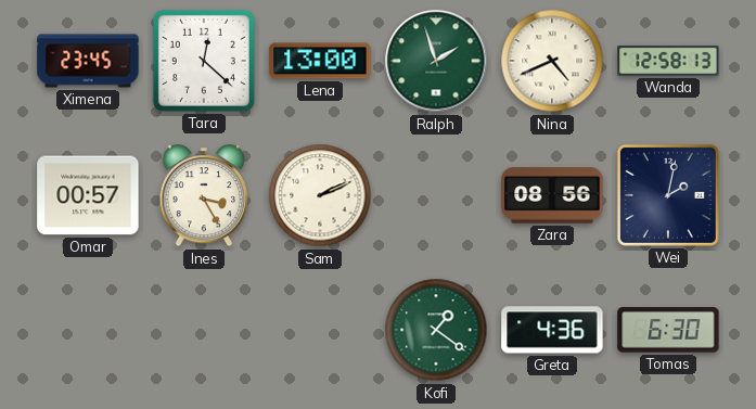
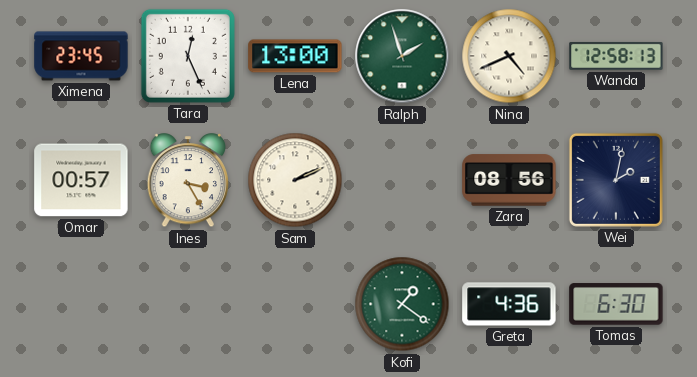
Tara: 12:22 -> 12:26
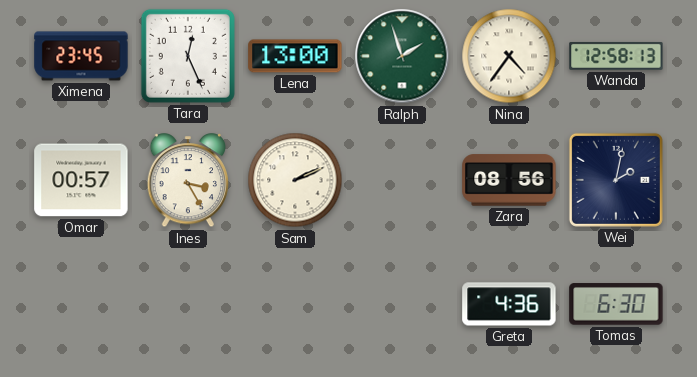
Nina: 4:41 -> 4:36
Kofi: 1:21 -> none
